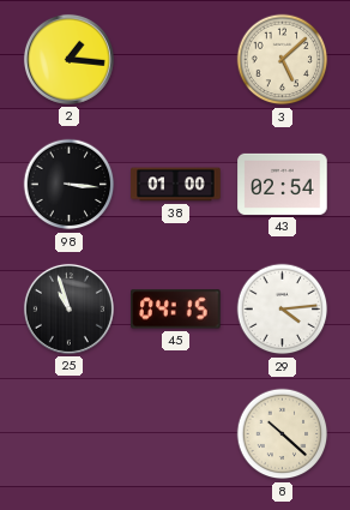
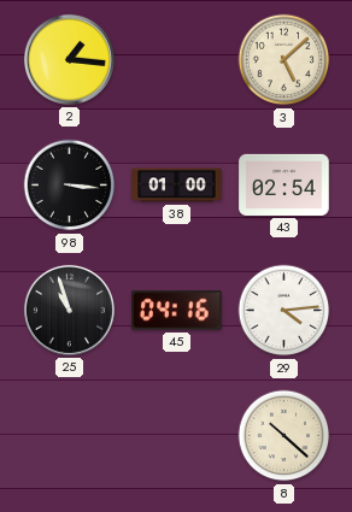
45: 04:15 -> 04:16
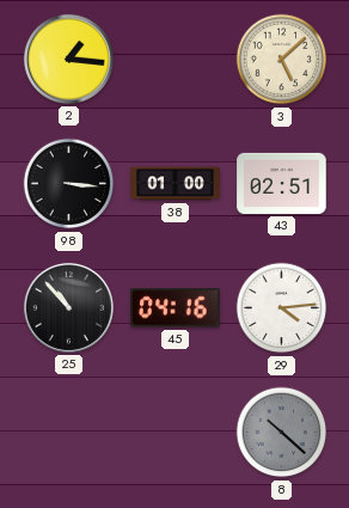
43: 02:54 -> 02:51
25: 10:57 -> 10:53
8 dial: cream -> grey
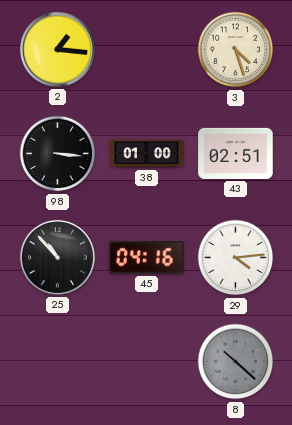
3: 5:08 -> 4:27
